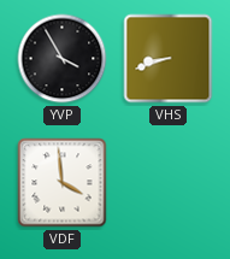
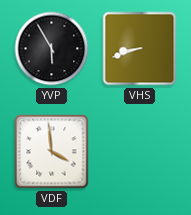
YVP: 3:55 -> 5:55
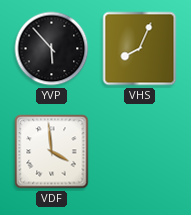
YVP: 5:55 -> 5:53
VHS: 8:42 -> 8:04
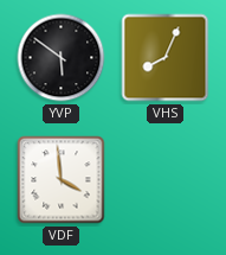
YVP: 5:53 -> 5:51
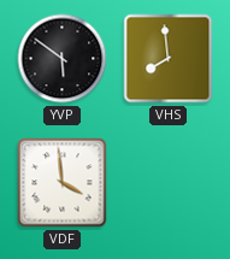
VHS: 8:04 -> 7:59
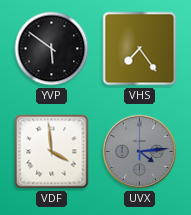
VHS: 7:59 -> 7:24
UVX: none -> 4:14
